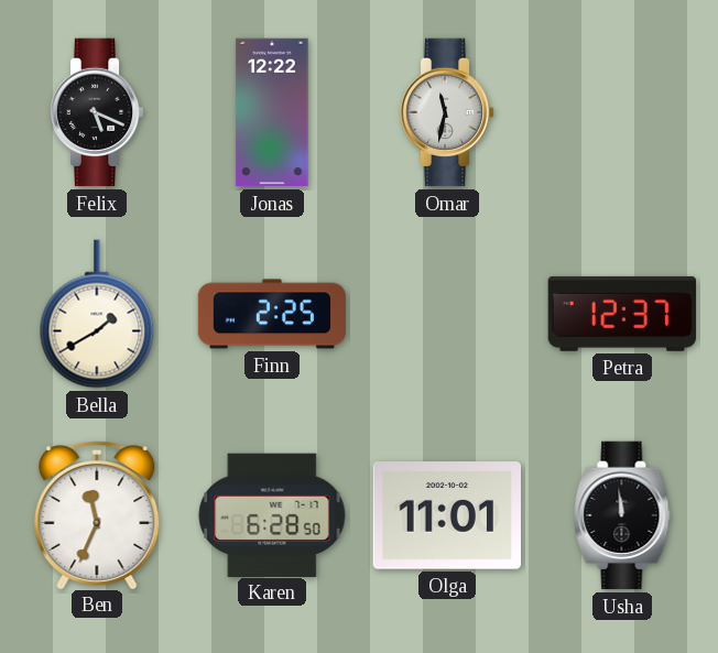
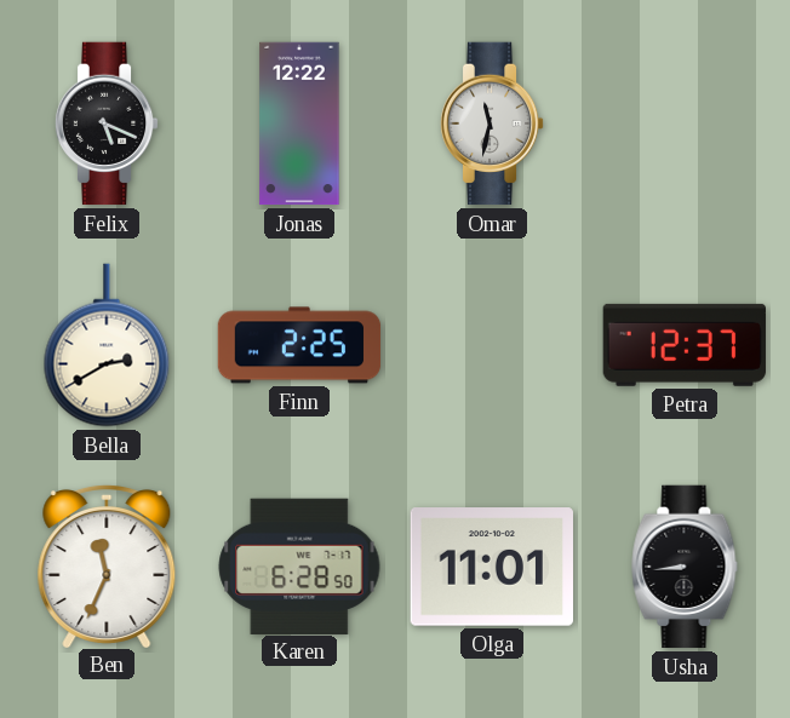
Bella: 1:40 -> 2:40
Usha: 11:59 -> 8:44
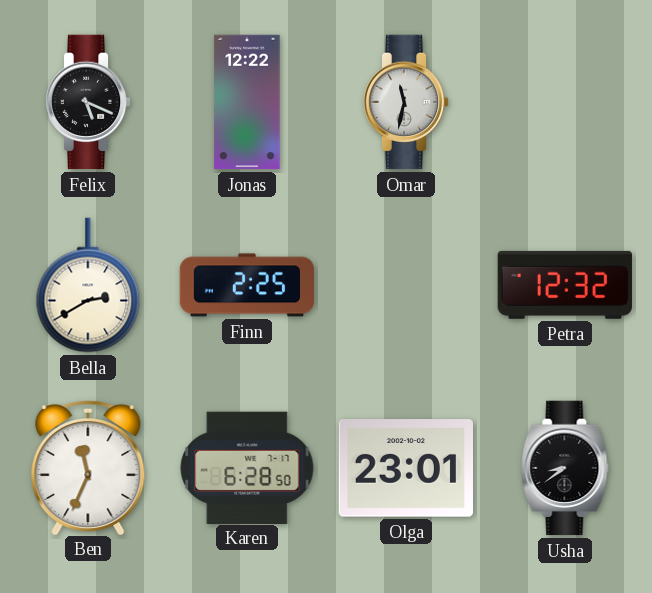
Petra: 12:37 -> 12:32
Olga: 11:01 -> 23:01
Usha: 8:44 -> 8:39
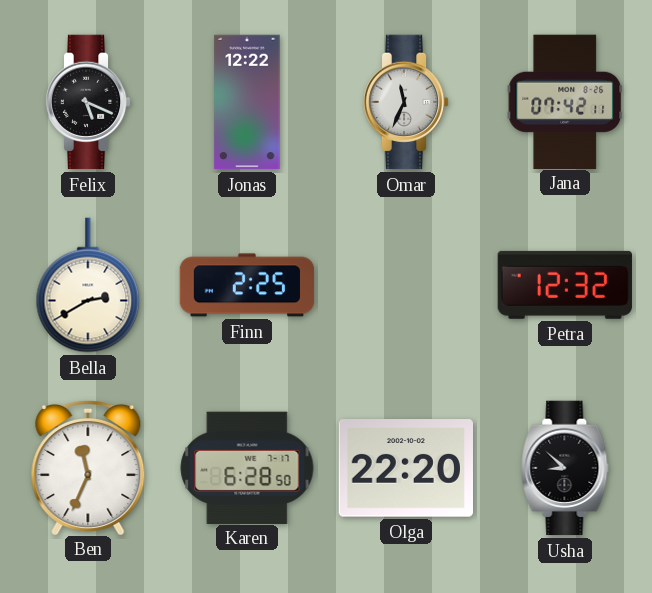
Omar: 11:32 -> 11:34
Jana: none -> 07:42
Olga: 23:01 -> 22:20
Usha: 8:39 -> 8:52
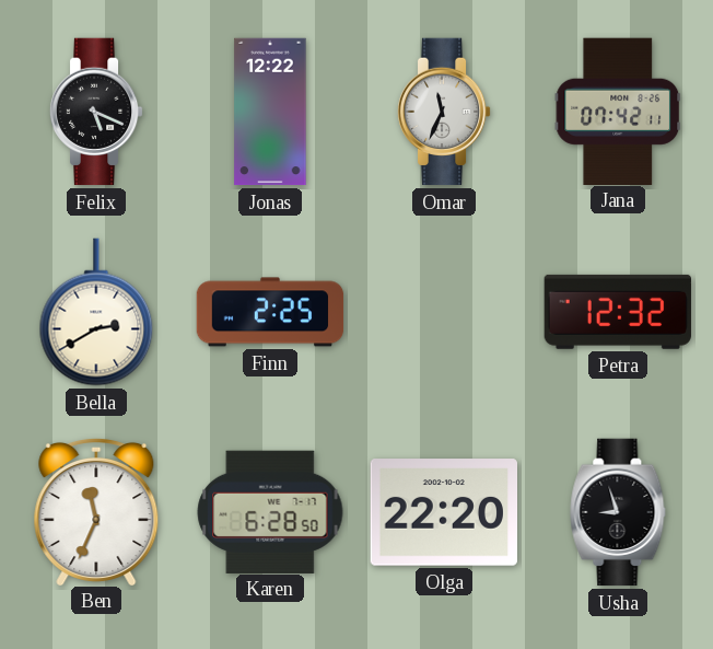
Usha: 8:52 -> 8:57
